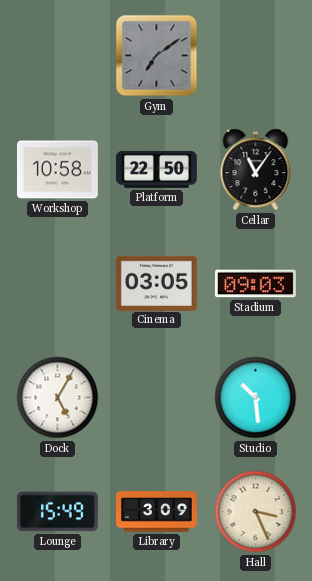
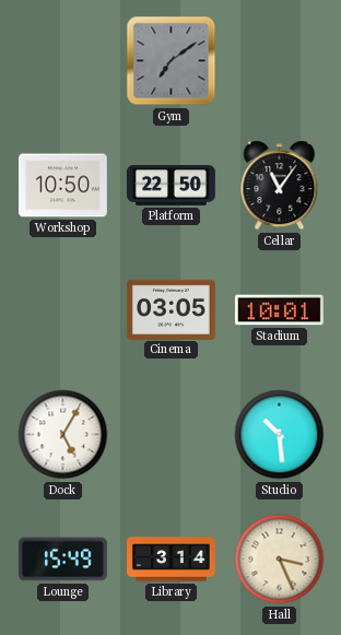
Workshop: 10:58 -> 10:50
Stadium: 09:03 -> 10:01
Library: 3:09 -> 3:14
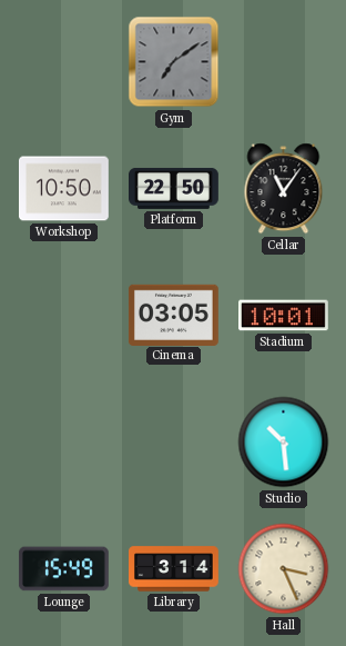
Dock: 5:05 -> none
